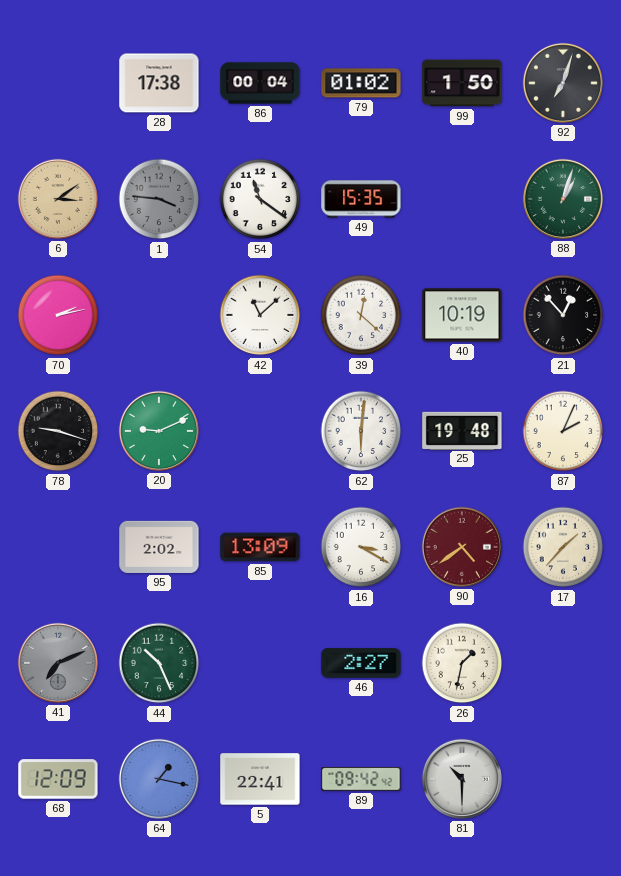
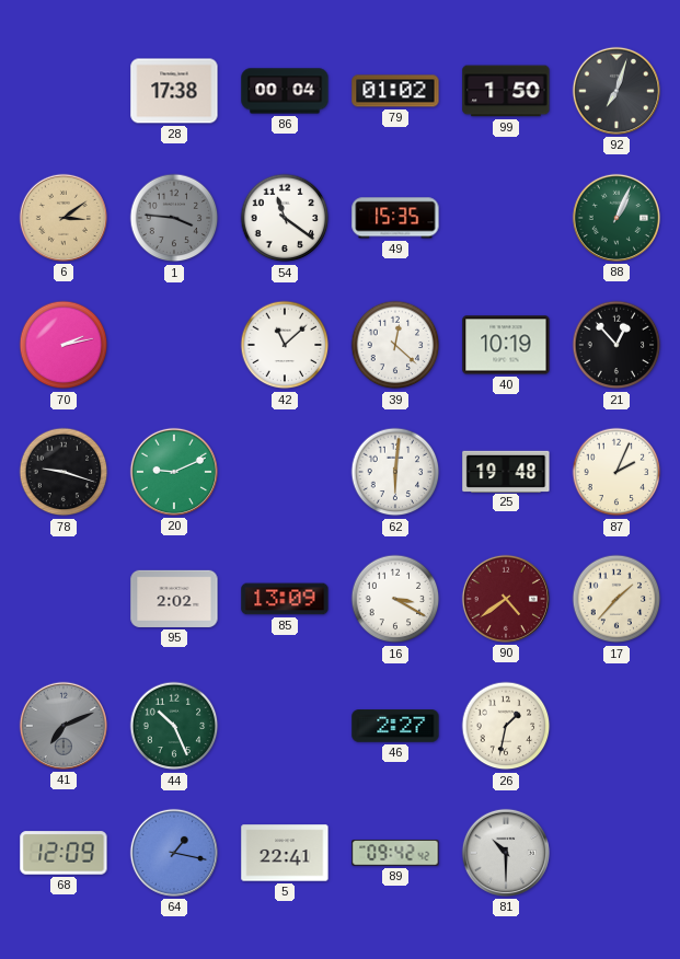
88: 1:03 -> 1:04
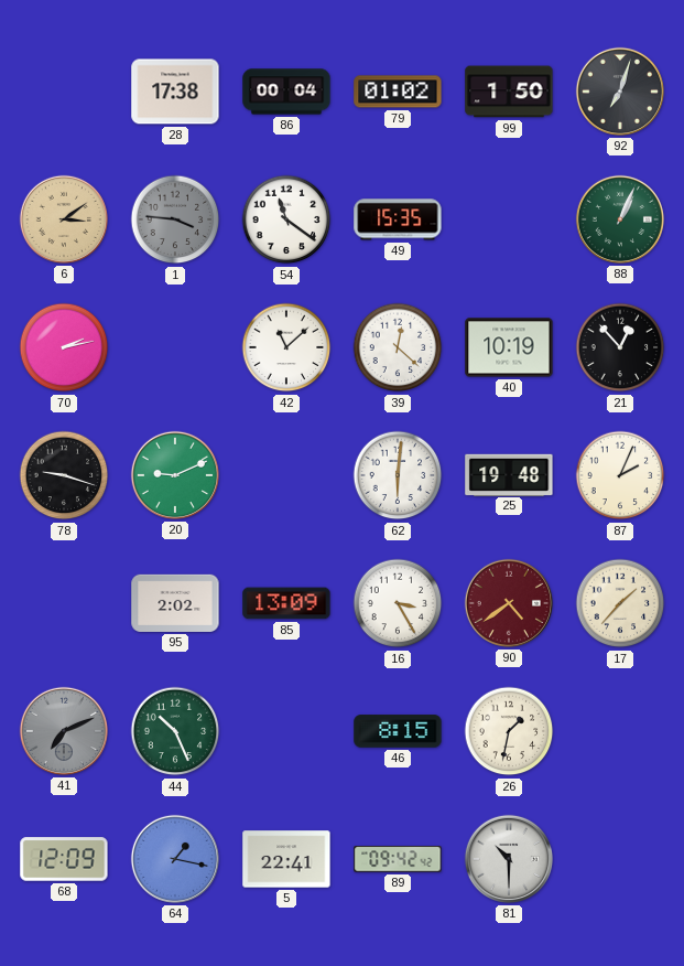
16: 3:20 -> 3:25
46: 2:27 -> 8:15
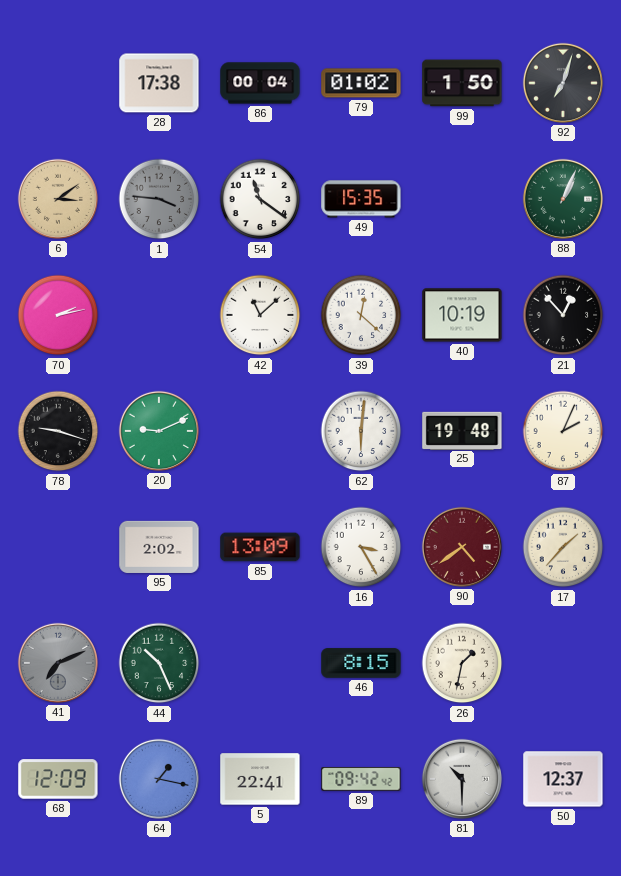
50: none -> 12:37
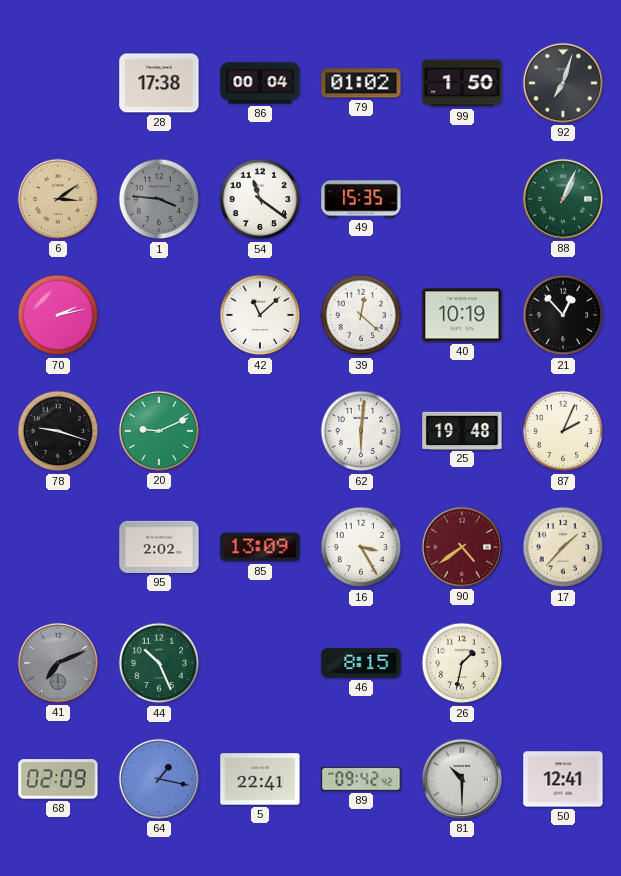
68: 12:09 -> 02:09
50: 12:37 -> 12:41
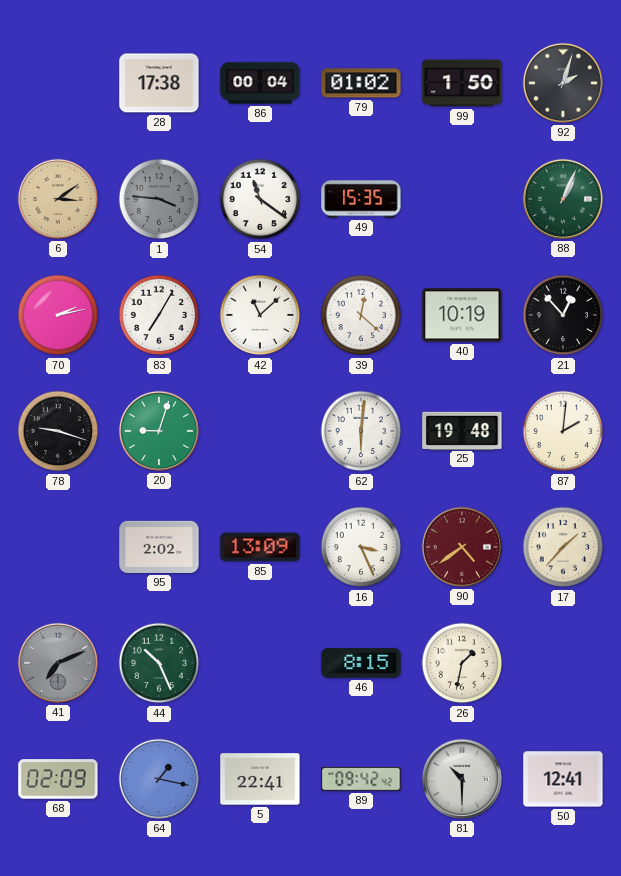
92: 7:03 -> 2:03
83: none -> 7:05
20: 9:11 -> 9:03
87: 2:04 -> 2:01
16: 3:25 -> 3:26
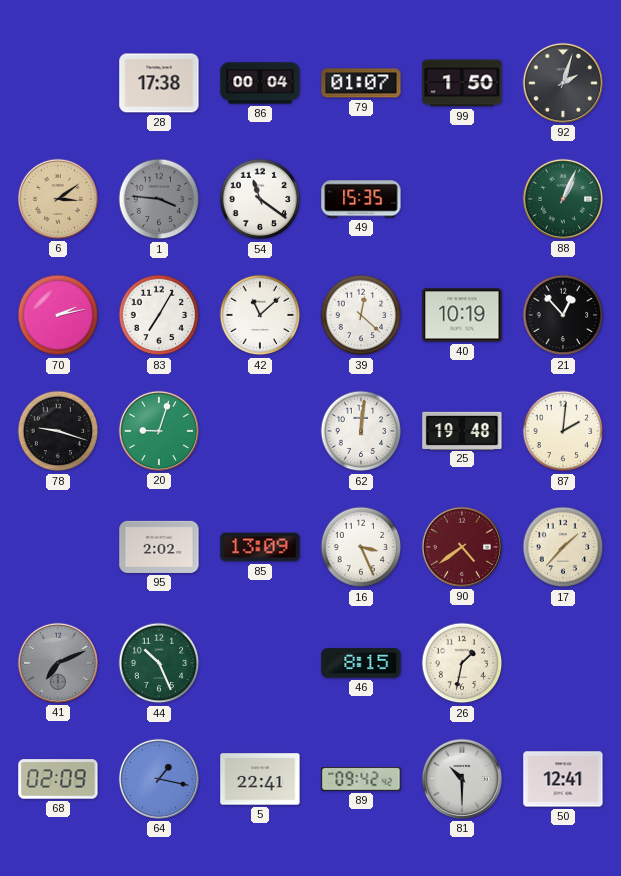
79: 01:02 -> 01:07
62: 6:01 -> 12:01
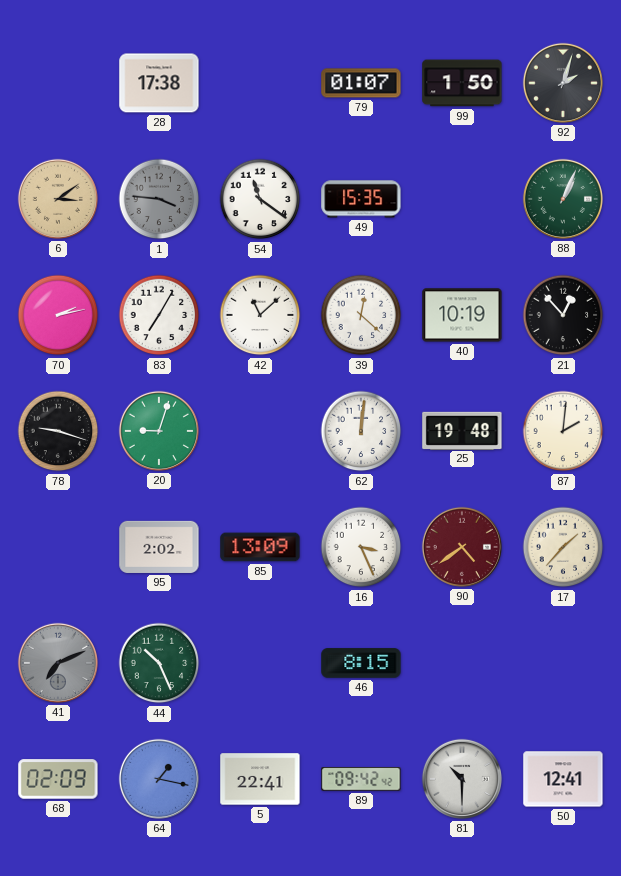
86: 00:04 -> none
26: 1:32 -> none
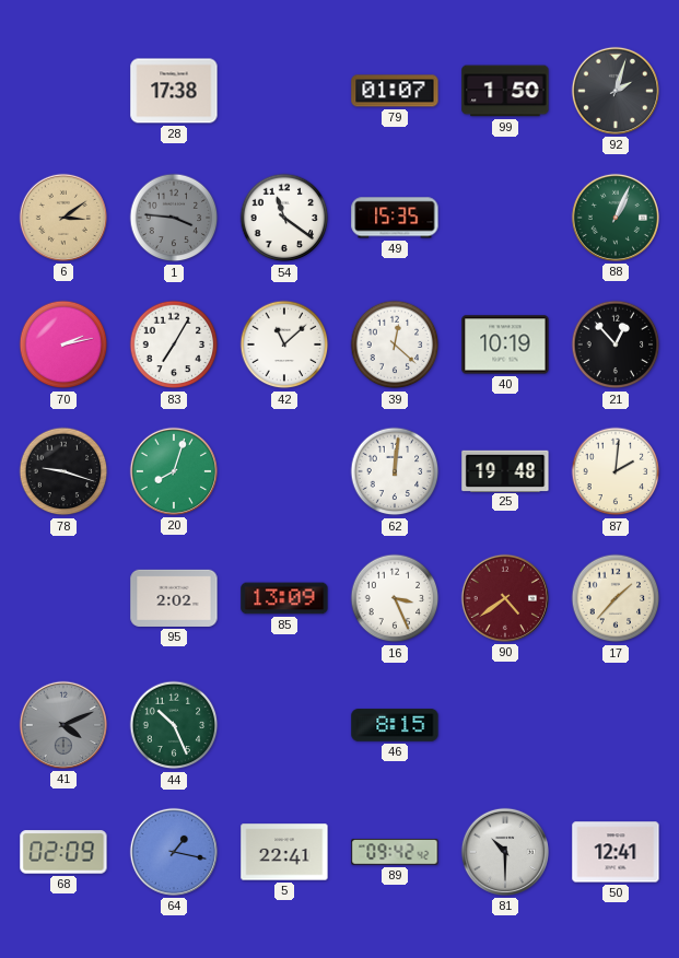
20: 9:03 -> 8:03
41: 7:11 -> 4:11
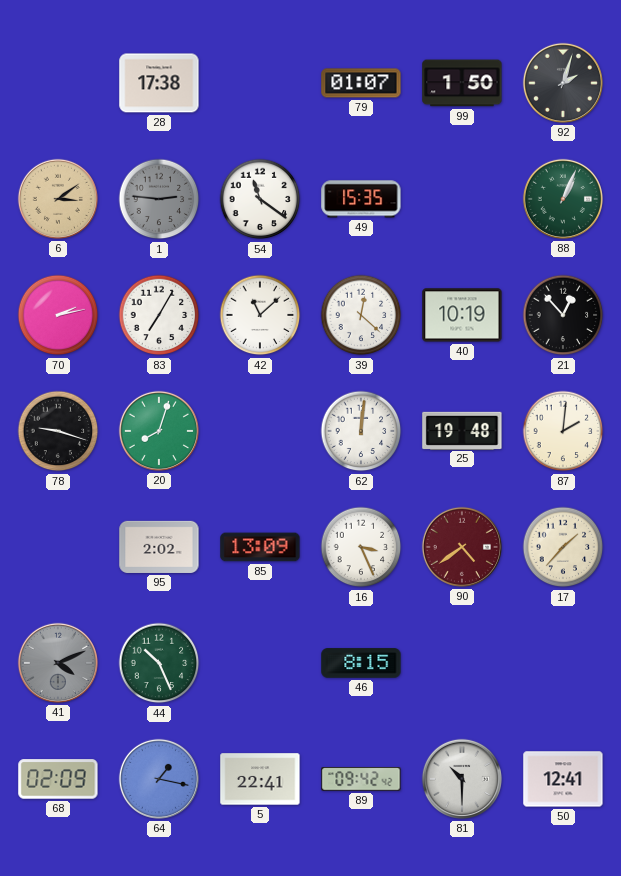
1: 3:46 -> 2:46
